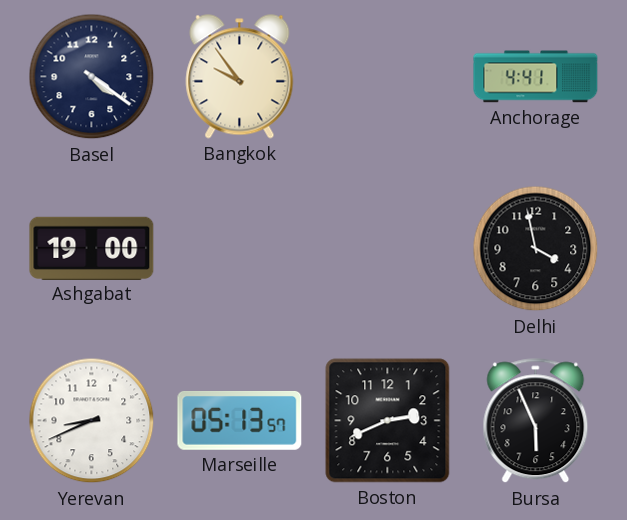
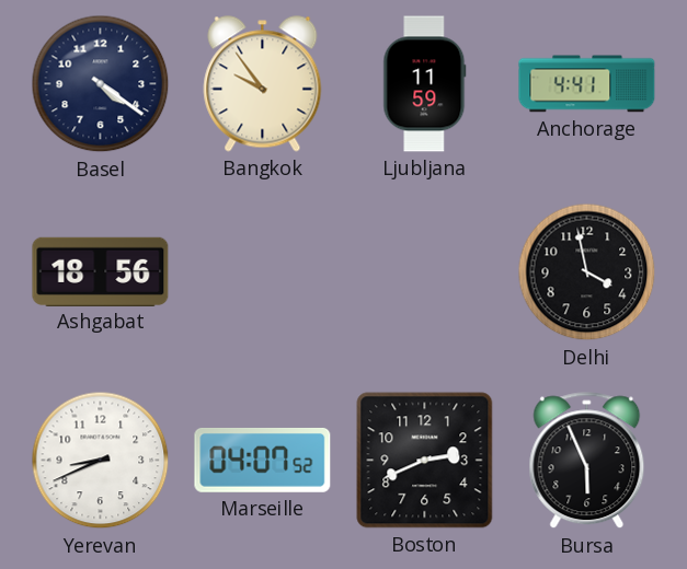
Ljubljana: none -> 11:59
Ashgabat: 19:00 -> 18:56
Marseille: 05:13 -> 04:07
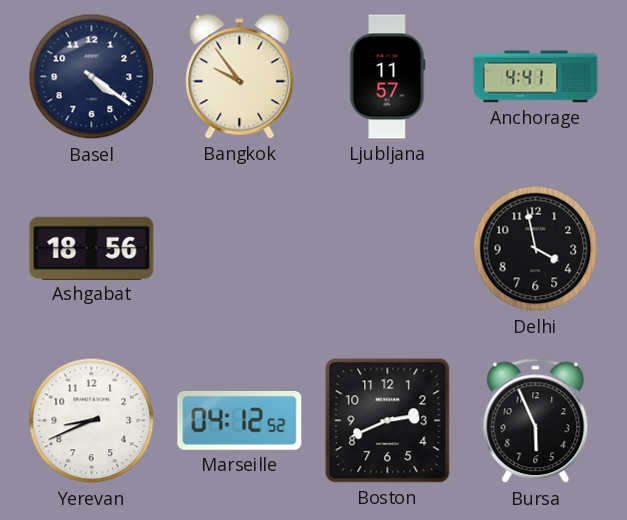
Ljubljana: 11:59 -> 11:57
Marseille: 04:07 -> 04:12
